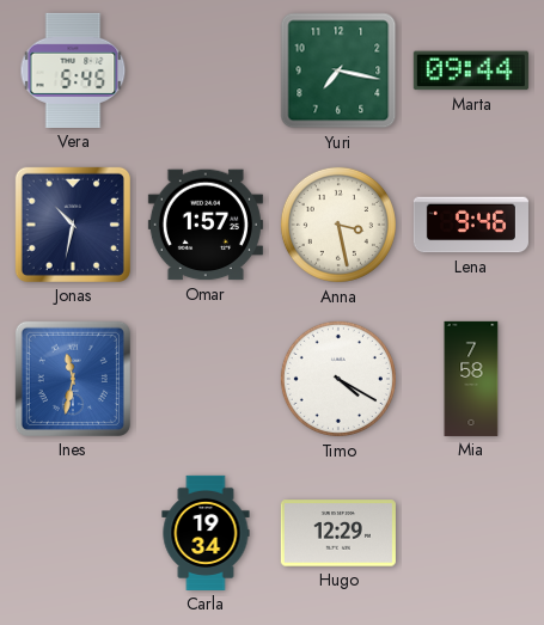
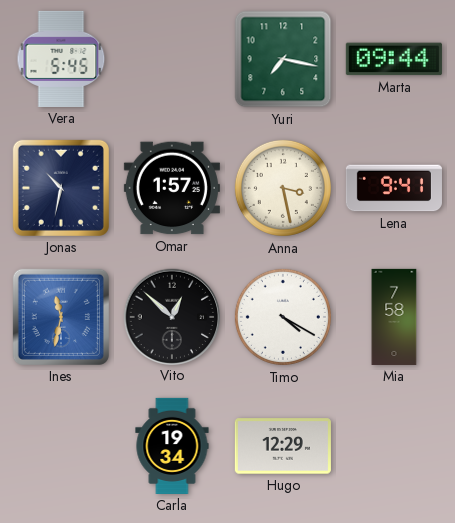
Lena: 9:46 -> 9:41
Vito: none -> 12:52
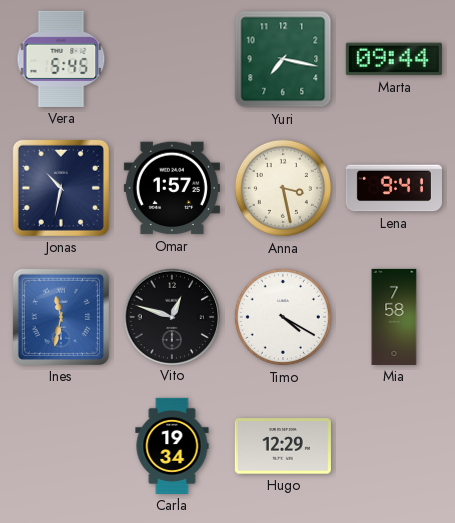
Vito: 12:52 -> 12:48
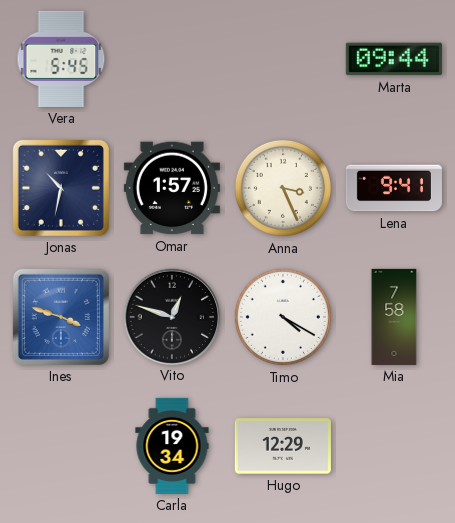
Yuri: 7:17 -> none
Anna: 3:28 -> 3:26
Ines: 11:32 -> 3:48
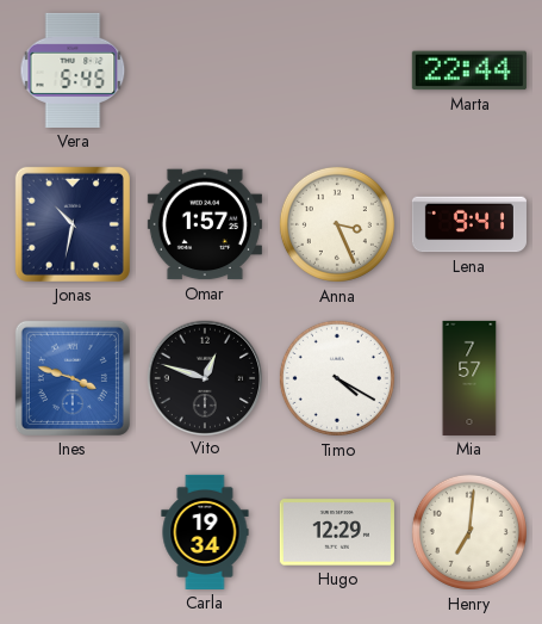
Marta: 09:44 -> 22:44
Mia: 7:58 -> 7:57
Henry: none -> 7:01
